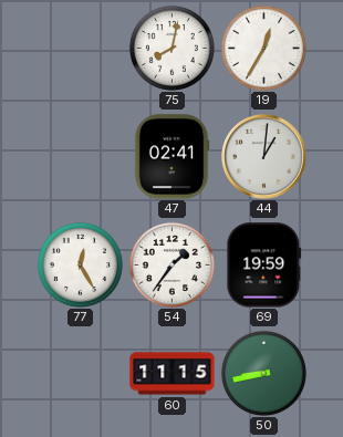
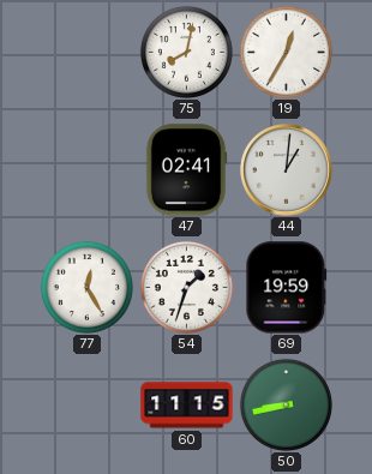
54: 1:36 -> 1:33
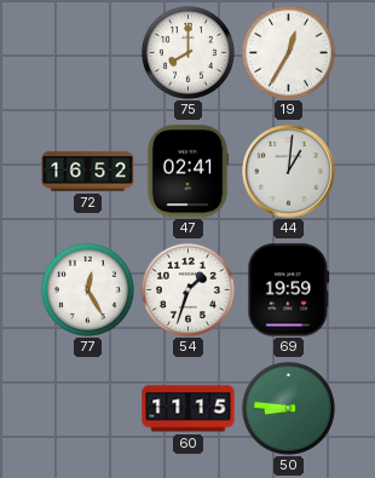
75: 8:02 -> 8:00
72: none -> 16:52
50: 8:43 -> 8:46
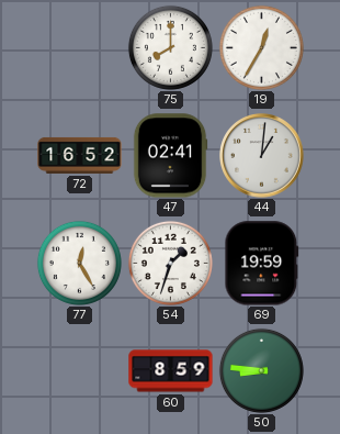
60: 11:15 -> 8:59
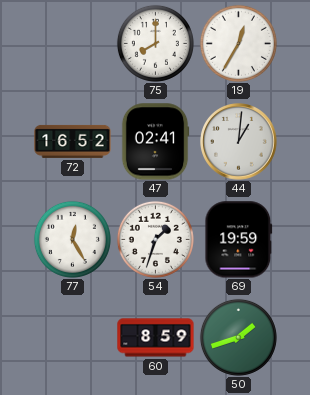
50: 8:46 -> 1:42
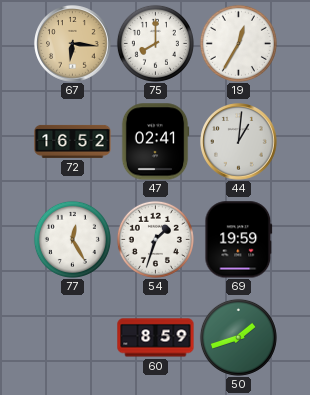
67: none -> 6:16
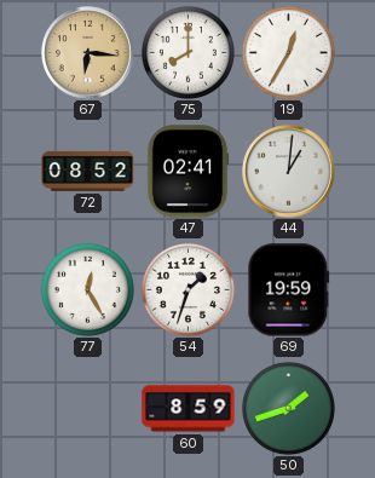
72: 16:52 -> 08:52
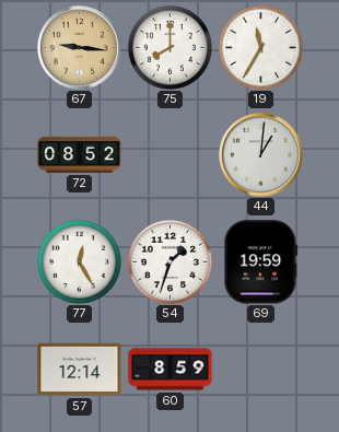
67: 6:16 -> 9:16
19: 12:35 -> 11:35
47: 02:41 -> none
57: none -> 12:14
50: 1:42 -> none
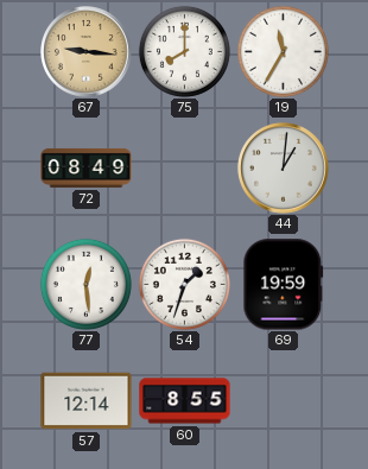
72: 08:52 -> 08:49
77: 12:25 -> 12:29
60: 8:59 -> 8:55
